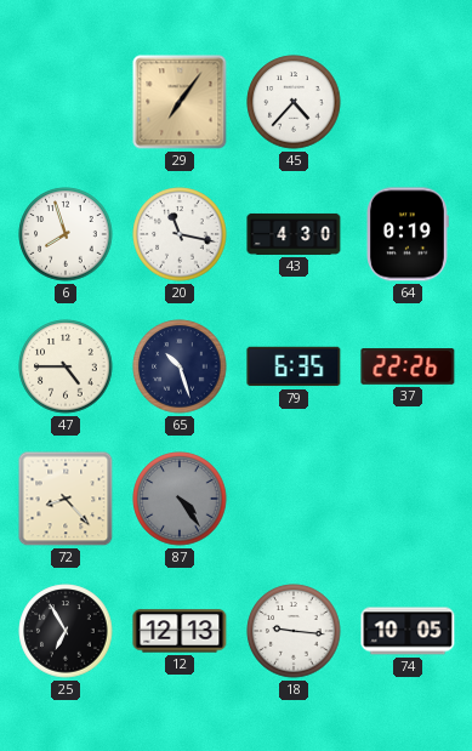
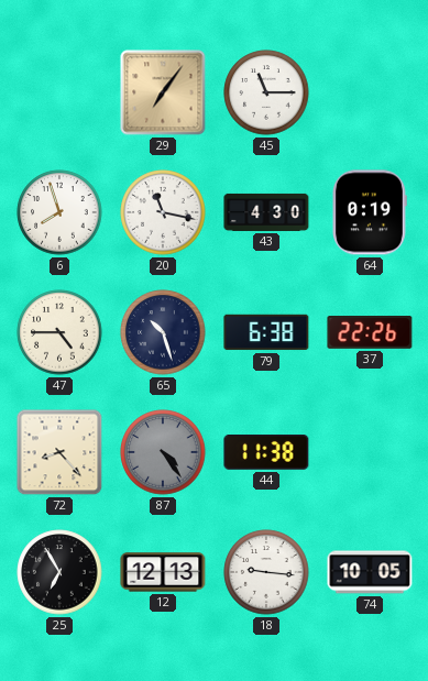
45: 4:37 -> 11:15
79: 6:35 -> 6:38
44: none -> 11:38
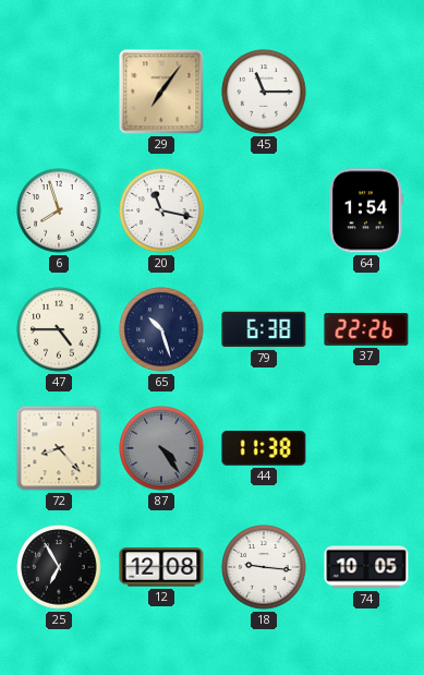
43: 4:30 -> none
64: 0:19 -> 1:54
12: 12:13 -> 12:08
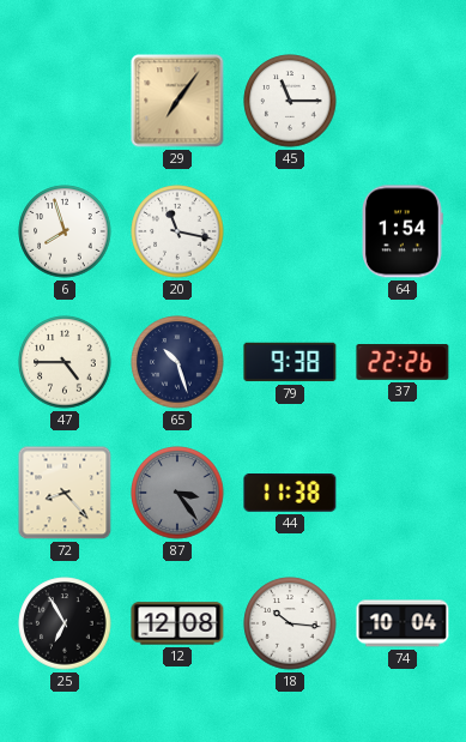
79: 6:38 -> 9:38
87: 4:24 -> 3:24
18: 9:16 -> 10:16
74: 10:05 -> 10:04
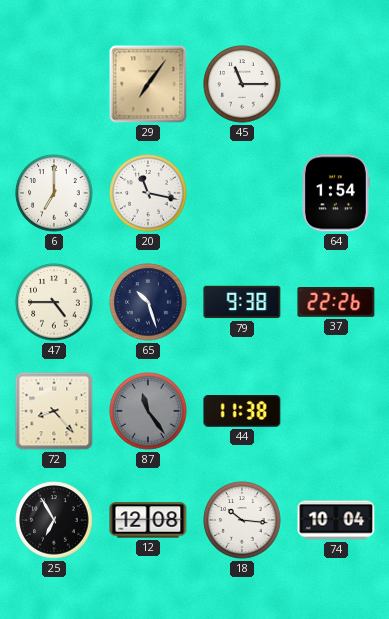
6: 7:57 -> 7:00
87: 3:24 -> 11:24
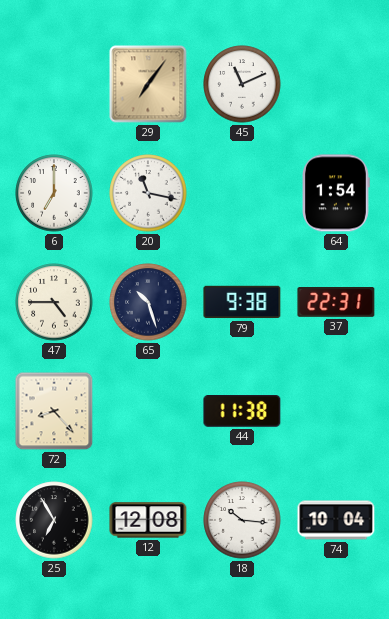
45: 11:15 -> 11:11
37: 22:26 -> 22:31
87: 11:24 -> none
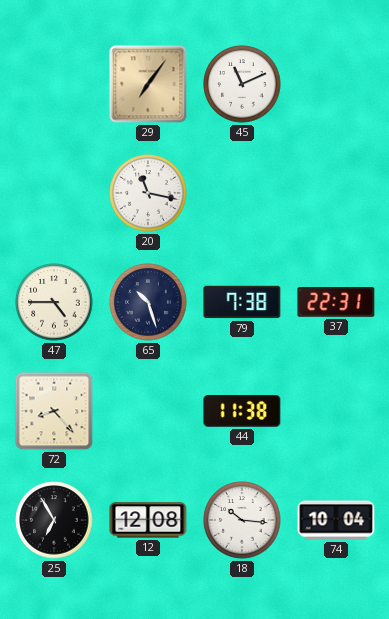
6: 7:00 -> none
64: 1:54 -> none
79: 9:38 -> 7:38
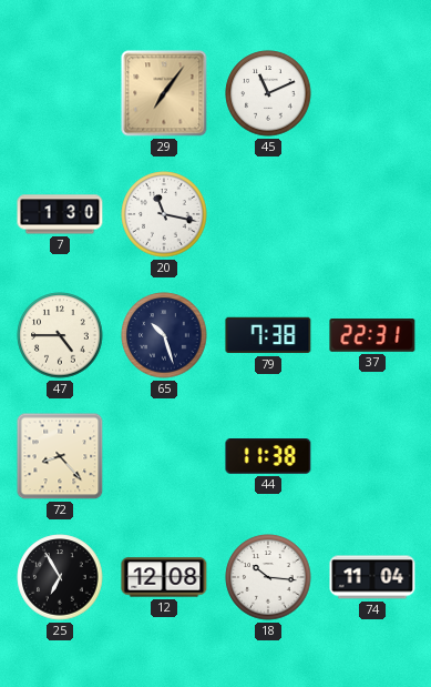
7: none -> 1:30
74: 10:04 -> 11:04
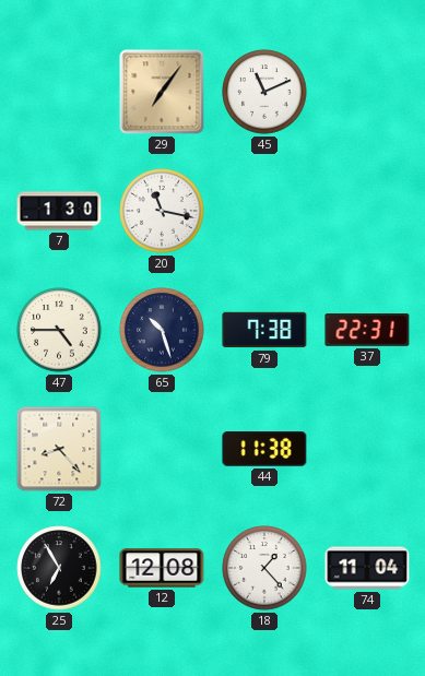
18: 10:16 -> 1:23
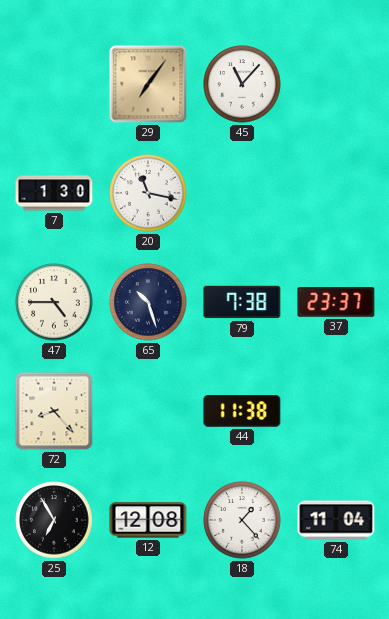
45: 11:11 -> 11:07
37: 22:31 -> 23:37
